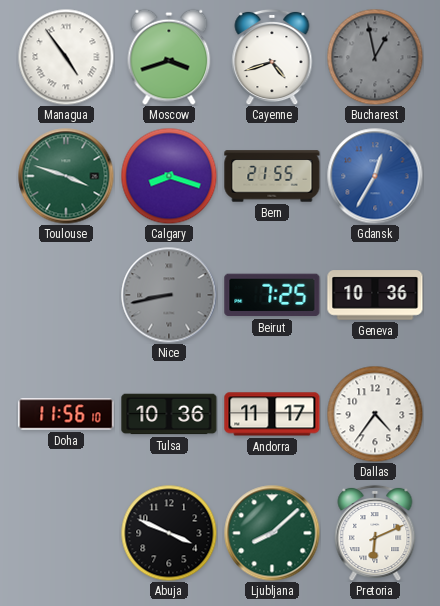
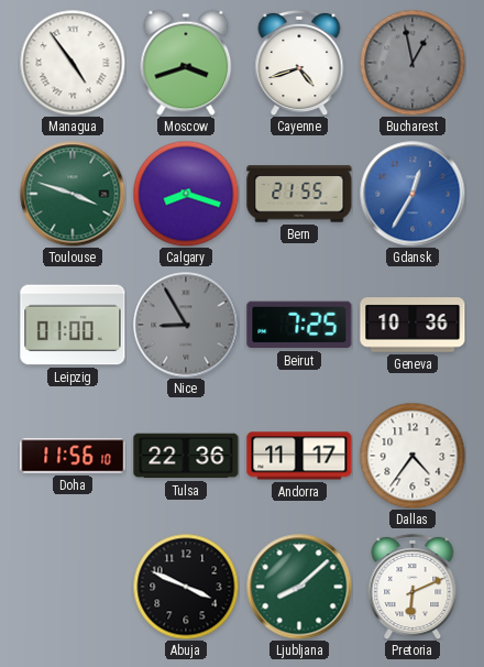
Leipzig: none -> 01:00
Nice: 8:43 -> 8:55
Tulsa: 10:36 -> 22:36
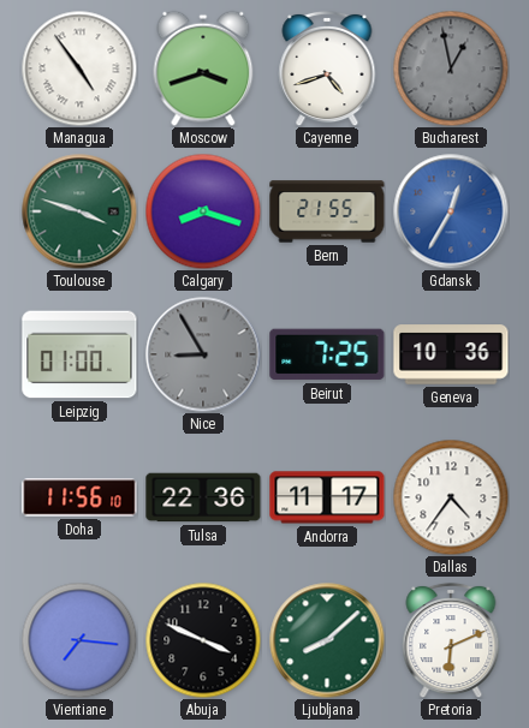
Vientiane: none -> 7:16
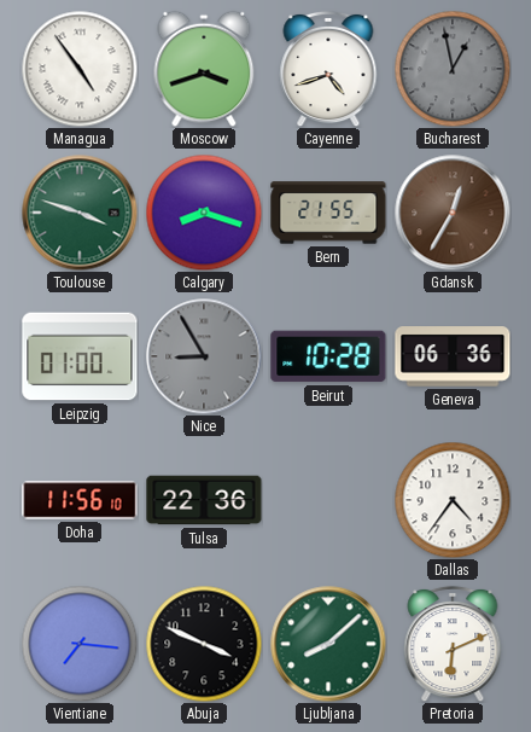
Gdansk dial: blue -> brown
Beirut: 7:25 -> 10:28
Geneva: 10:36 -> 06:36
Andorra: 11:17 -> none
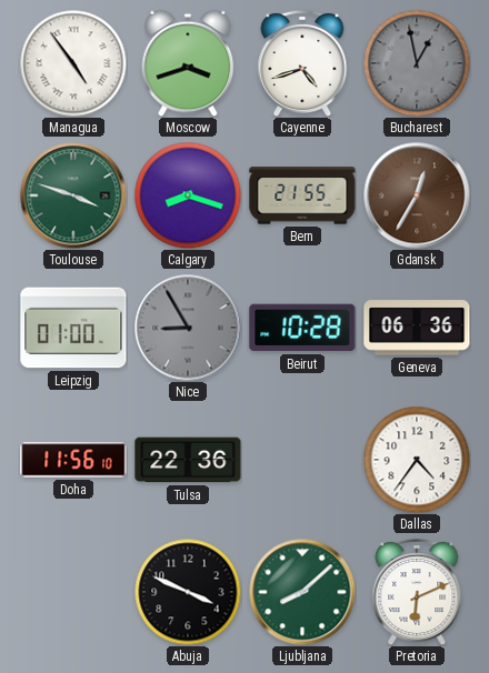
Vientiane: 7:16 -> none
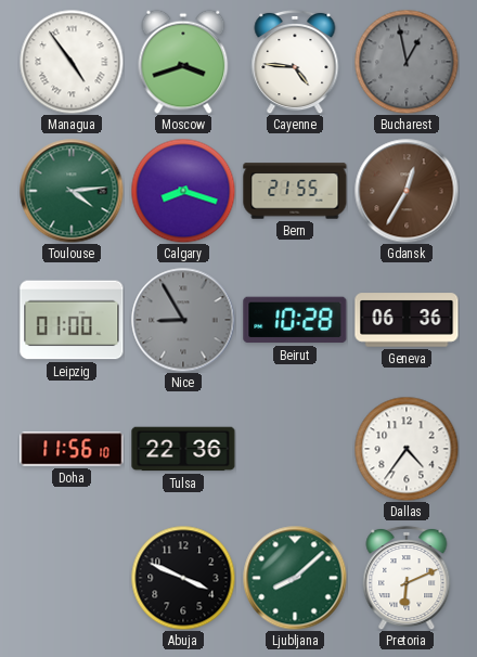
Cayenne: 4:42 -> 4:46
Toulouse: 3:48 -> 4:14
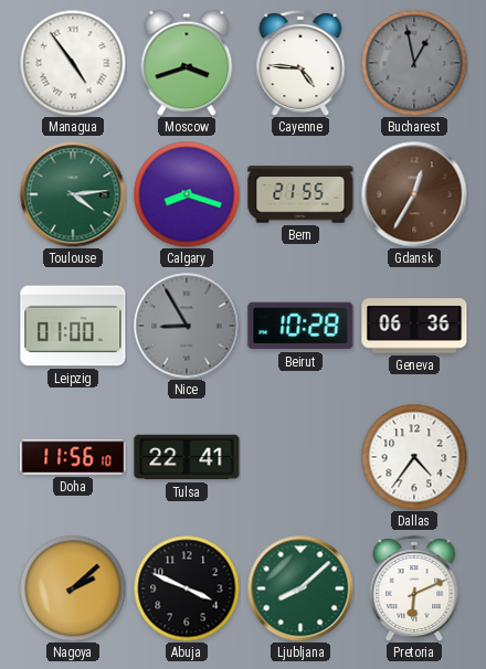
Tulsa: 22:36 -> 22:41
Nagoya: none -> 2:08
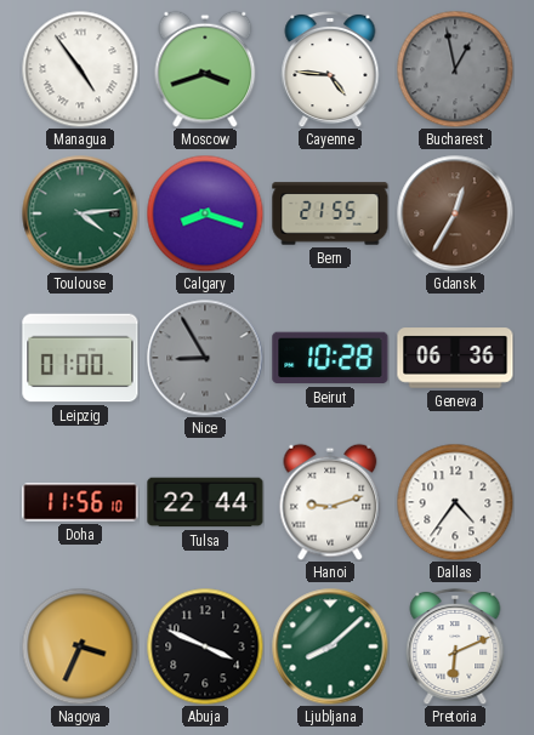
Tulsa: 22:41 -> 22:44
Hanoi: none -> 9:12
Nagoya: 2:08 -> 3:34
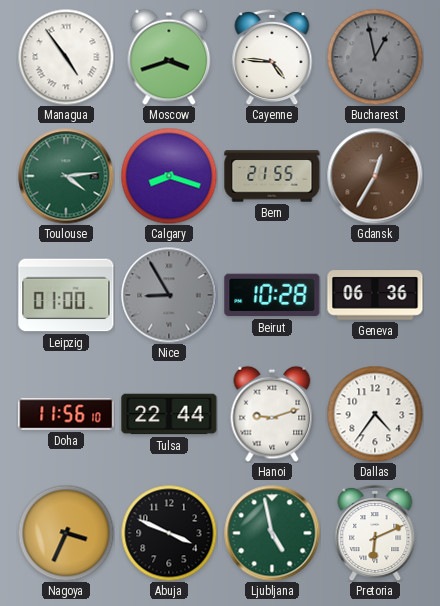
Ljubljana: 8:08 -> 4:58
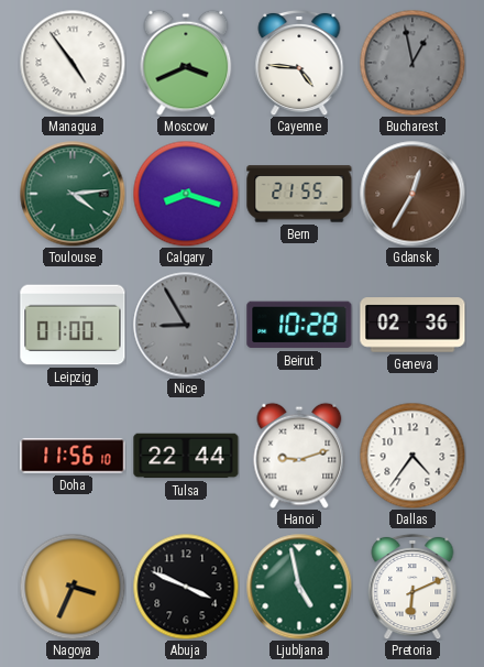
Moscow: 3:42 -> 3:41
Geneva: 06:36 -> 02:36
